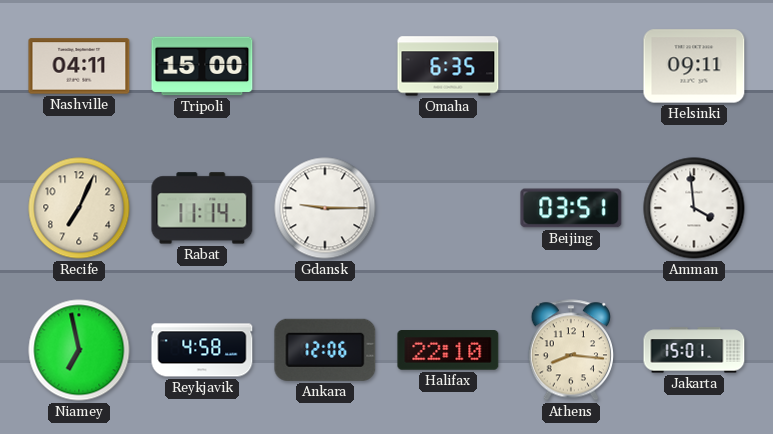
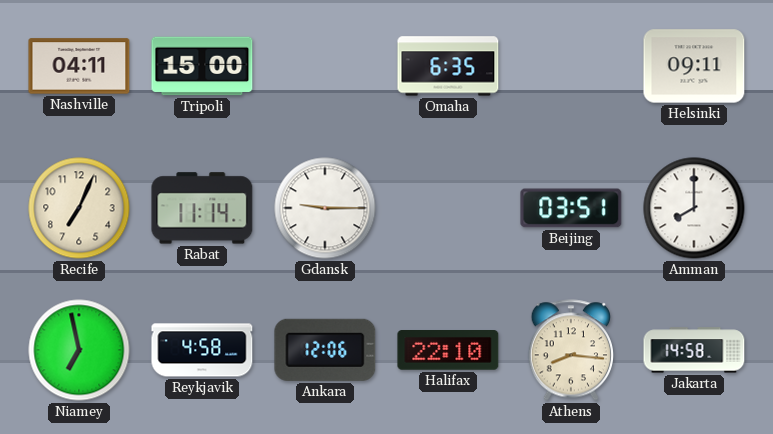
Amman: 3:59 -> 8:00
Jakarta: 15:01 -> 14:58
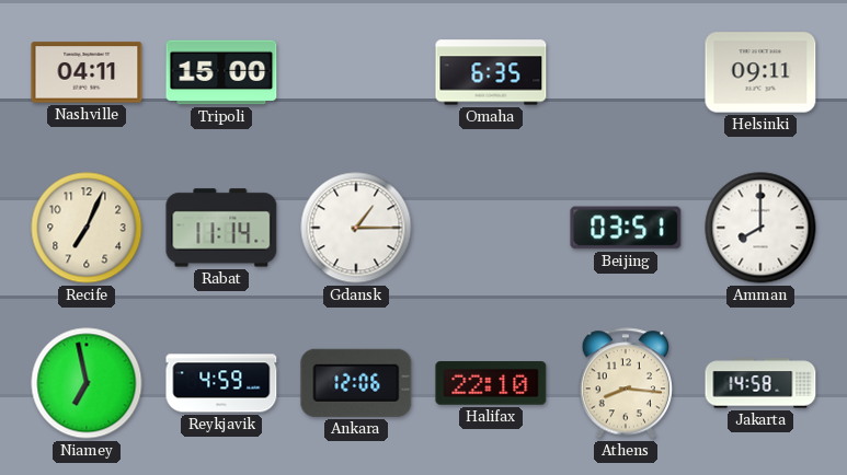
Gdansk: 9:15 -> 1:15
Reykjavik: 4:58 -> 4:59
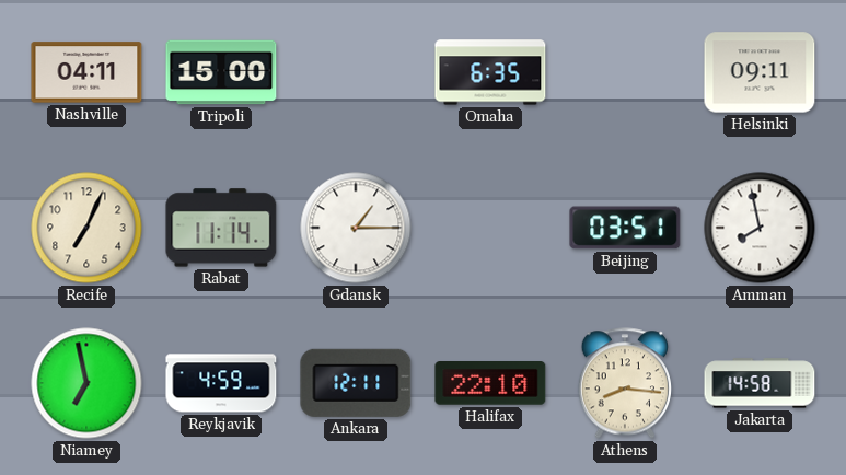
Amman: 8:00 -> 7:58
Ankara: 12:06 -> 12:11
